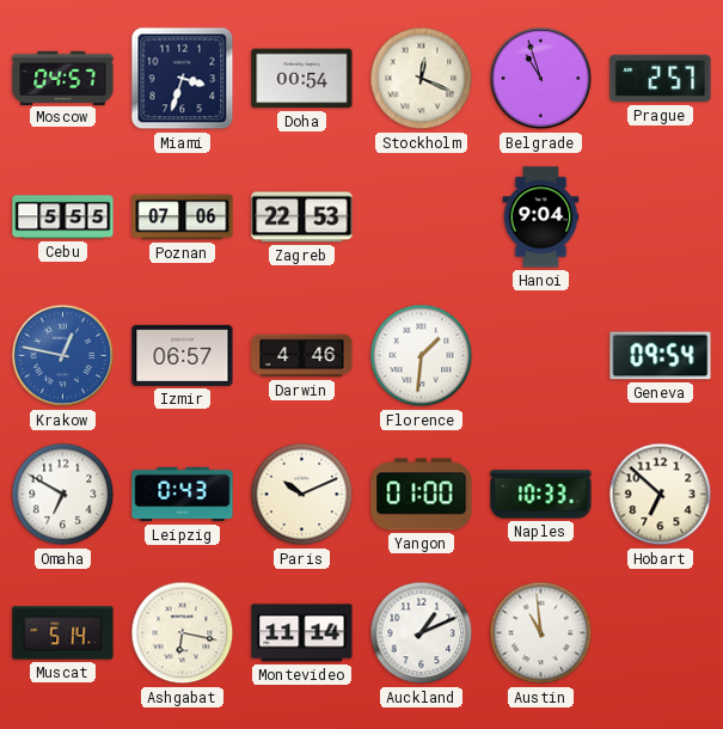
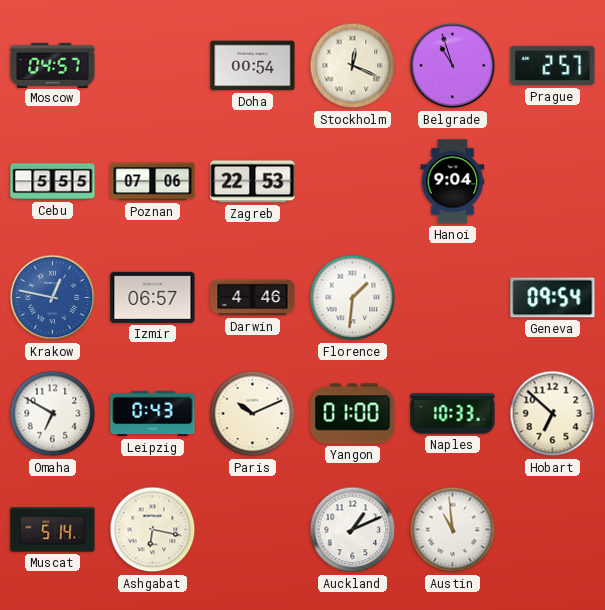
Miami: 3:33 -> none
Montevideo: 11:14 -> none
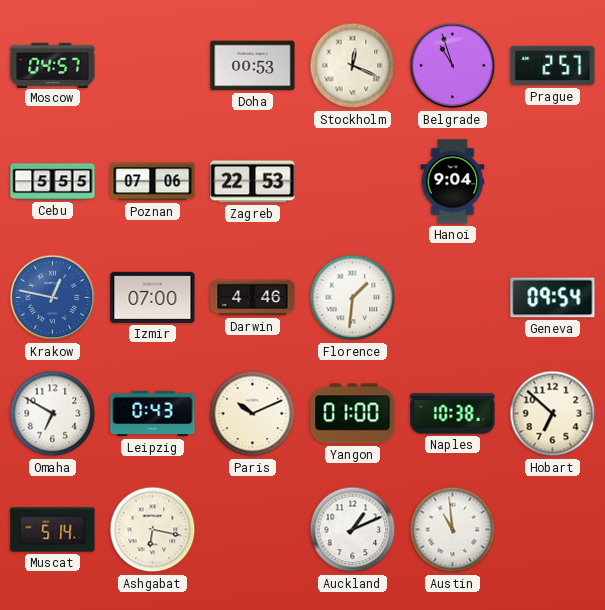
Doha: 00:54 -> 00:53
Izmir: 06:57 -> 07:00
Naples: 10:33 -> 10:38
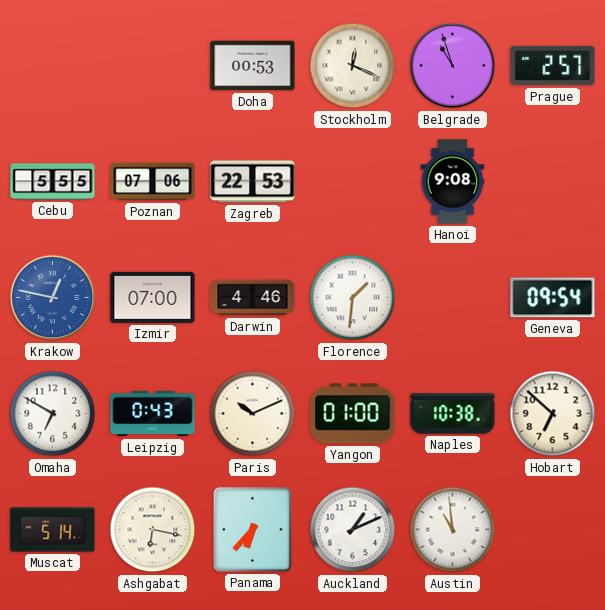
Moscow: 04:57 -> none
Hanoi: 9:04 -> 9:08
Panama: none -> 6:37
